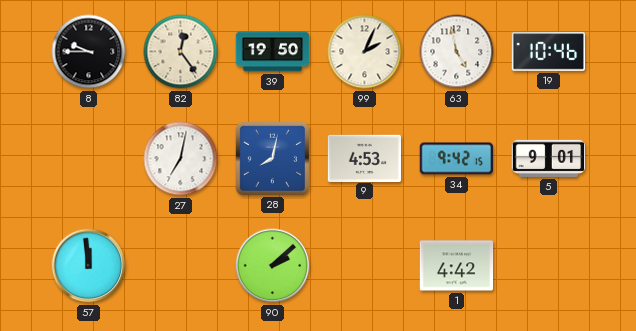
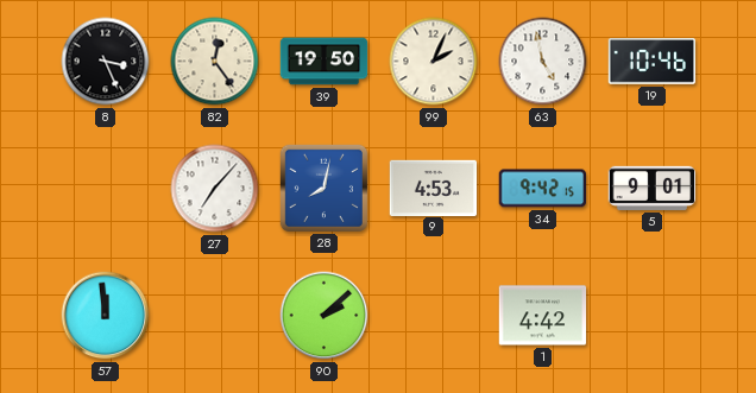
8: 9:45 -> 3:26
27: 7:02 -> 7:07
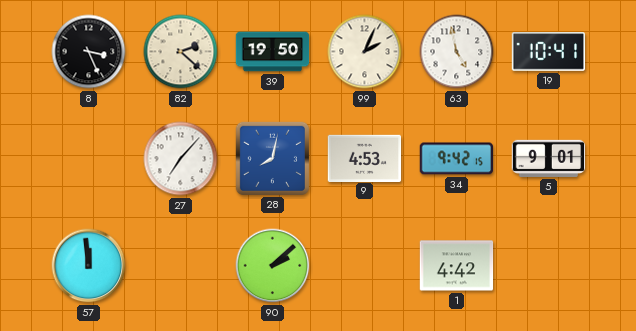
82: 12:24 -> 2:22
19: 10:46 -> 10:41
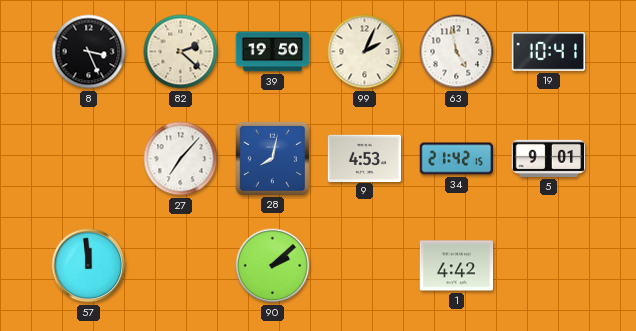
34: 9:42 -> 21:42
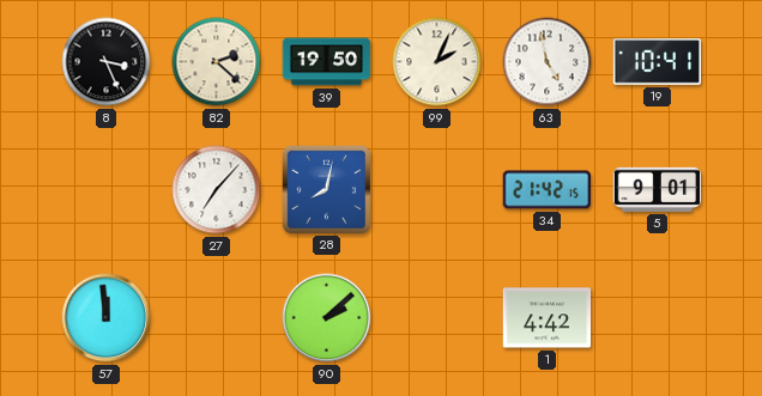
9: 4:53 -> none
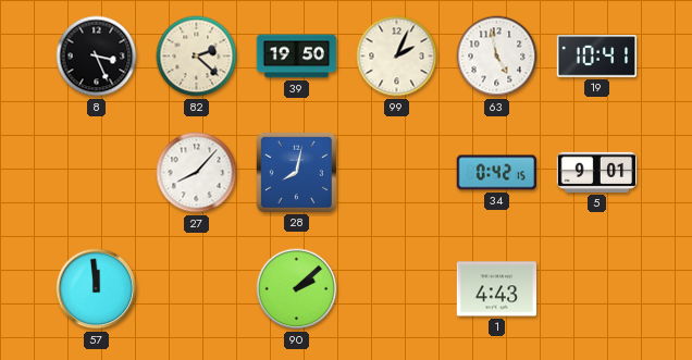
27: 7:07 -> 8:07
34: 21:42 -> 0:42
1: 4:42 -> 4:43
